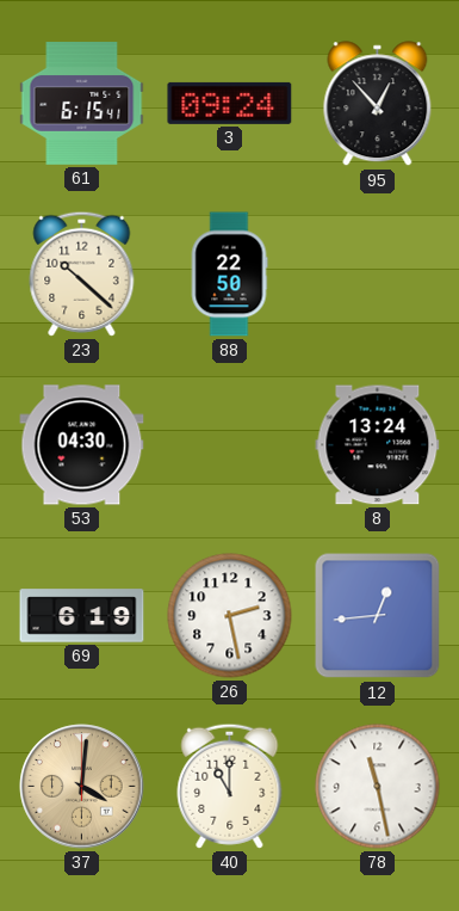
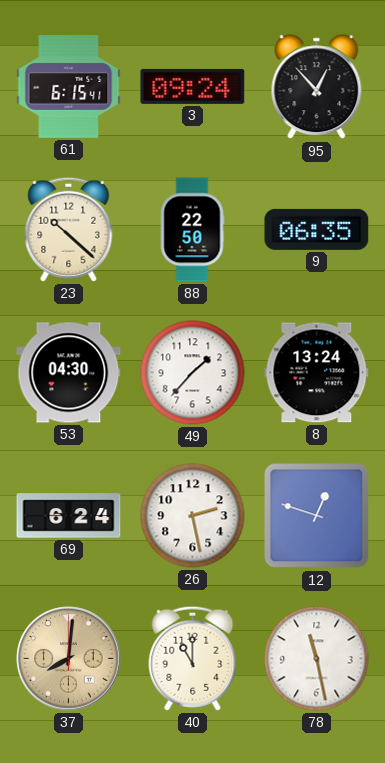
9: none -> 06:35
49: none -> 1:37
69: 6:19 -> 6:24
12: 12:44 -> 12:48
37: 4:01 -> 8:01
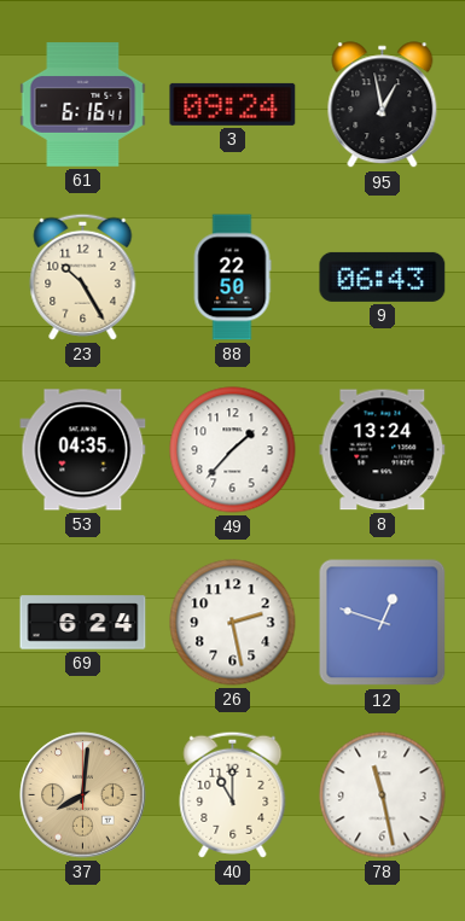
61: 6:15 -> 6:16
95: 12:53 -> 12:58
23: 10:22 -> 10:25
9: 06:35 -> 06:43
53: 04:30 -> 04:35
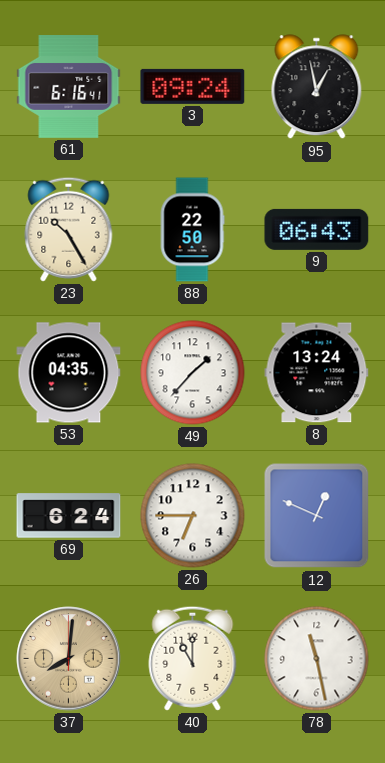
26: 2:28 -> 6:45
12: 12:48 -> 12:49
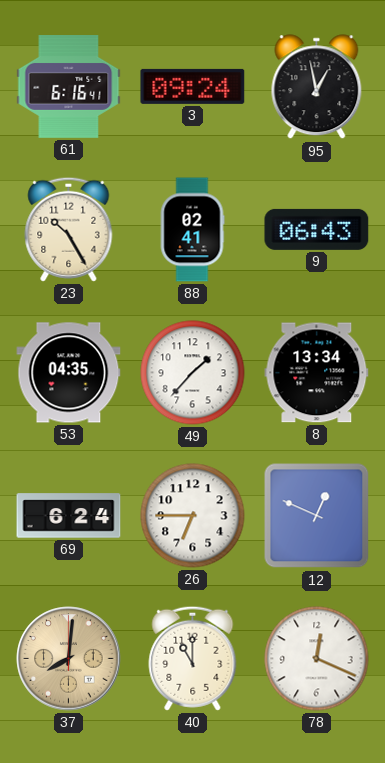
88: 22:50 -> 02:41
8: 13:24 -> 13:34
78: 11:28 -> 12:19
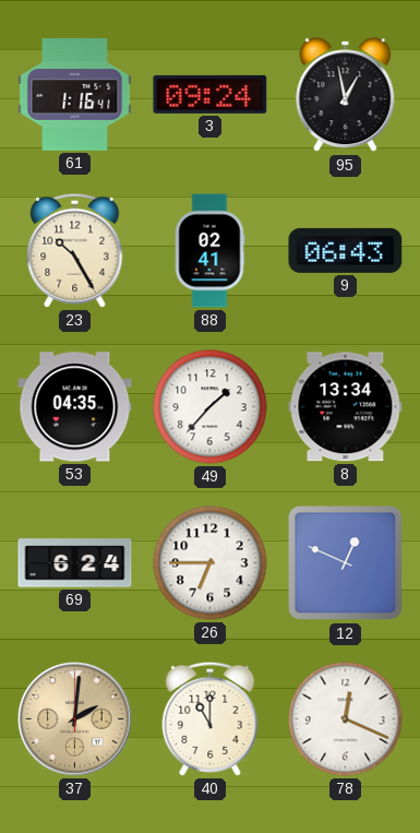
61: 6:16 -> 1:16
37: 8:01 -> 2:01
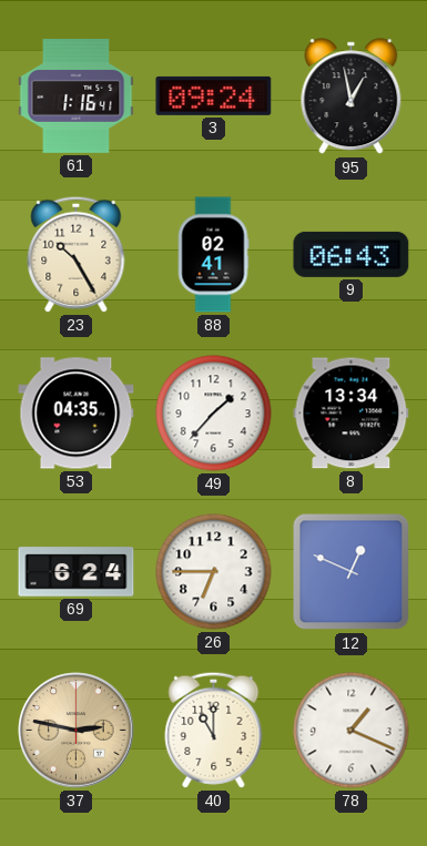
37: 2:01 -> 2:47
78: 12:19 -> 1:19
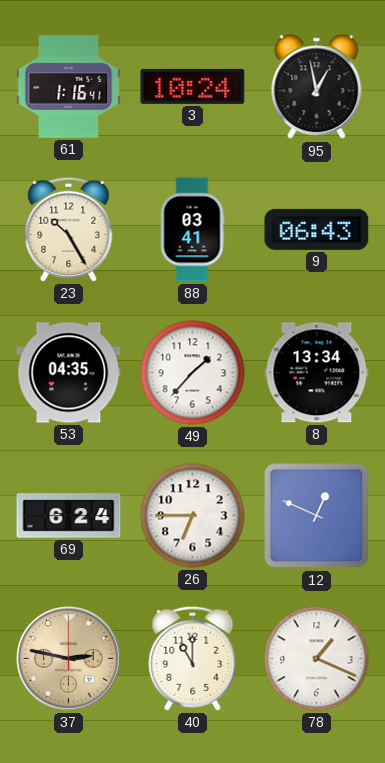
3: 09:24 -> 10:24
88: 02:41 -> 03:41
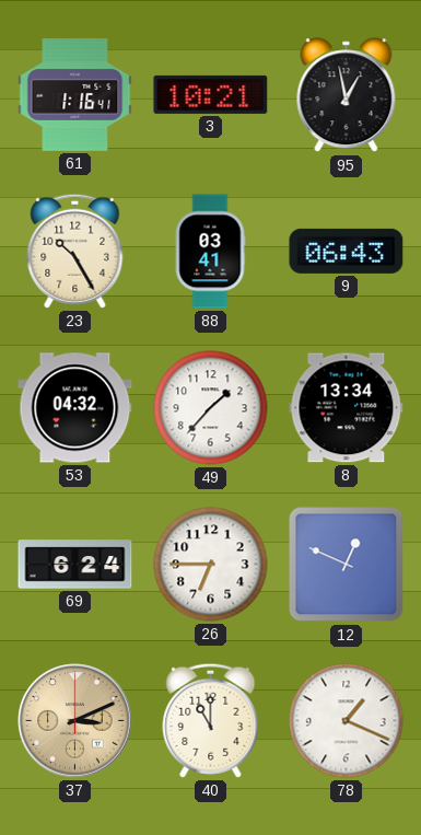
3: 10:24 -> 10:21
53: 04:35 -> 04:32
37: 2:47 -> 3:11
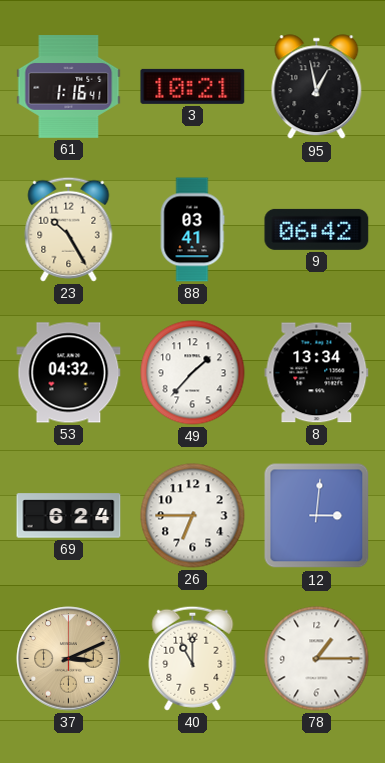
9: 06:43 -> 06:42
12: 12:49 -> 3:01
78: 1:19 -> 1:15
